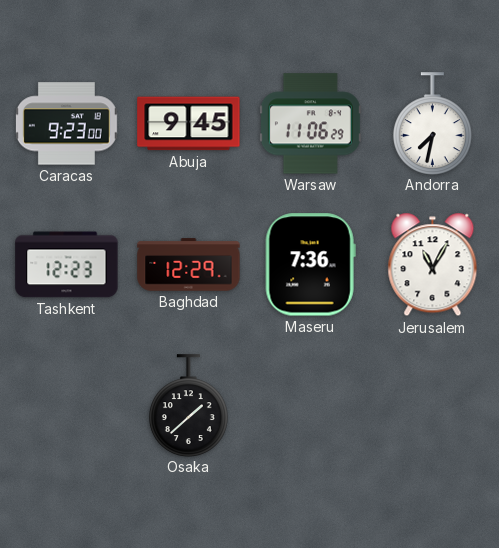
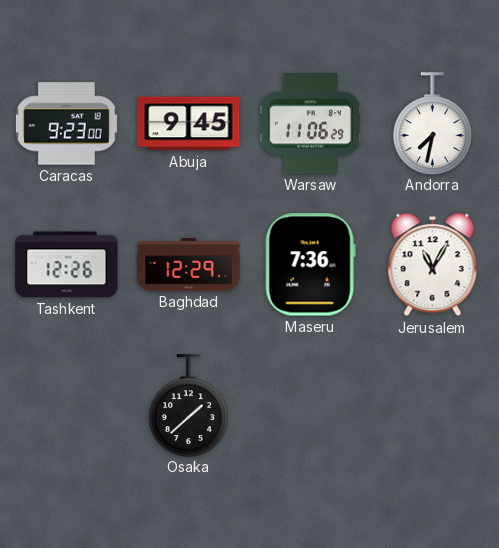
Tashkent: 12:23 -> 12:26
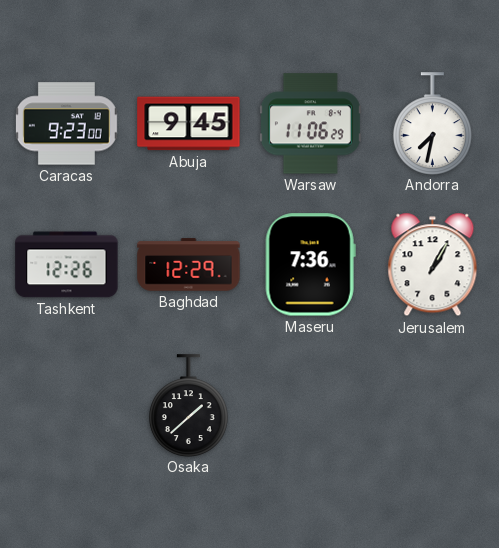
Jerusalem: 11:05 -> 1:05
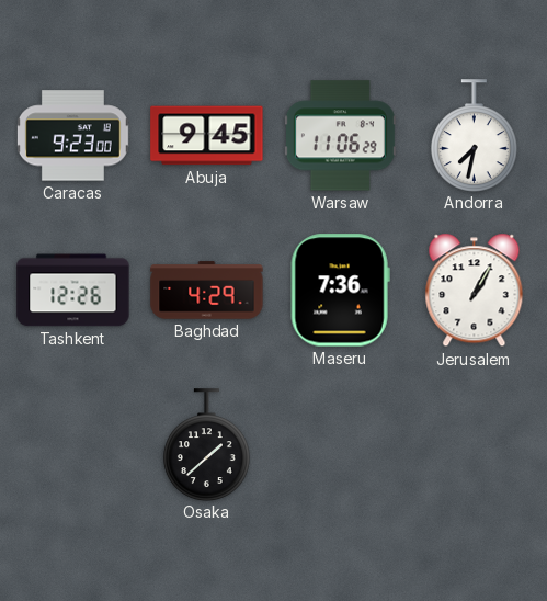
Baghdad: 12:29 -> 4:29
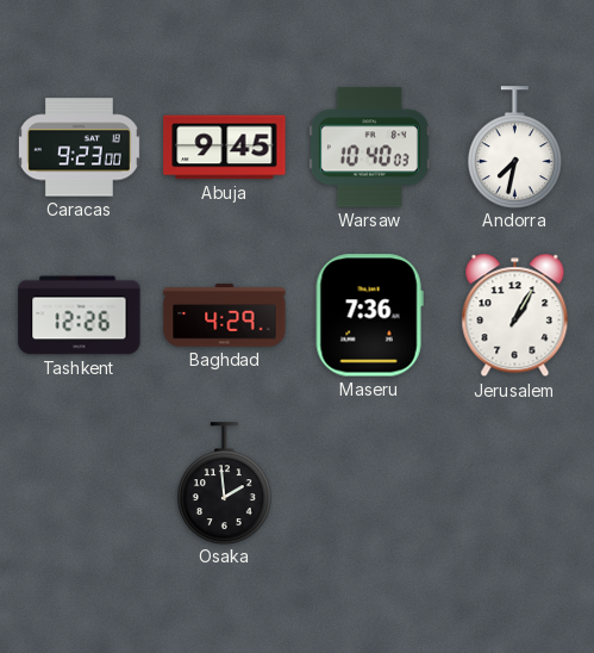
Warsaw: 11:06 -> 10:40
Osaka: 1:38 -> 1:59
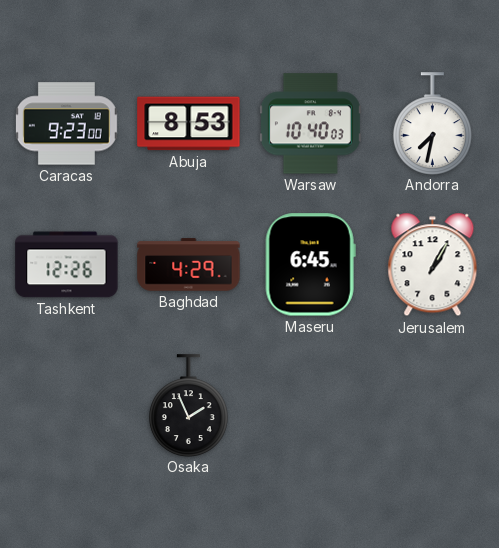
Abuja: 9:45 -> 8:53
Maseru: 7:36 -> 6:45
Osaka: 1:59 -> 1:56
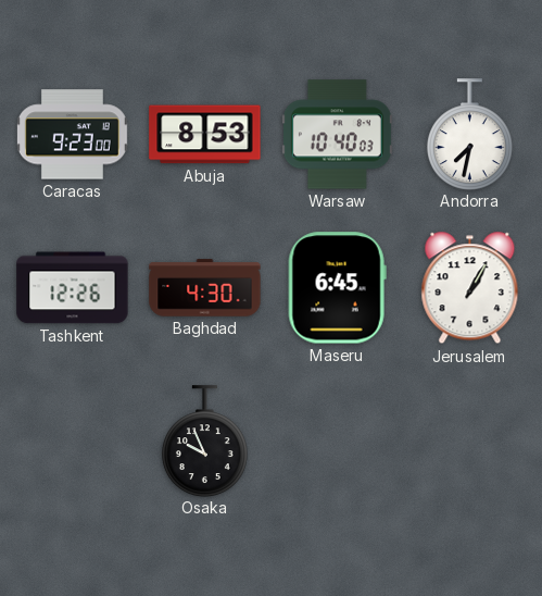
Baghdad: 4:29 -> 4:30
Osaka: 1:56 -> 9:56
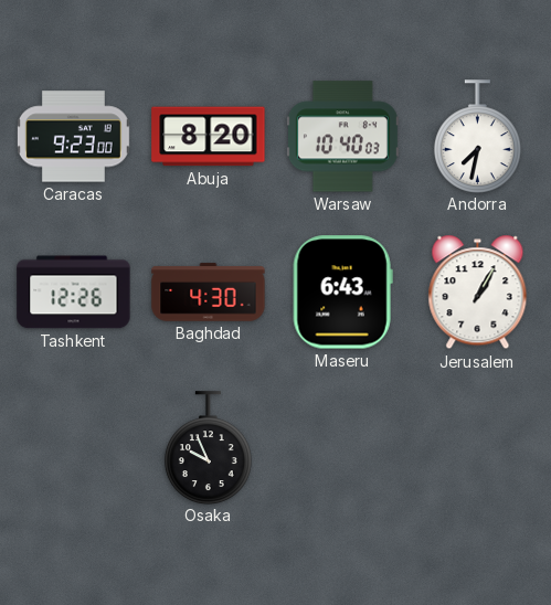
Abuja: 8:53 -> 8:20
Maseru: 6:45 -> 6:43
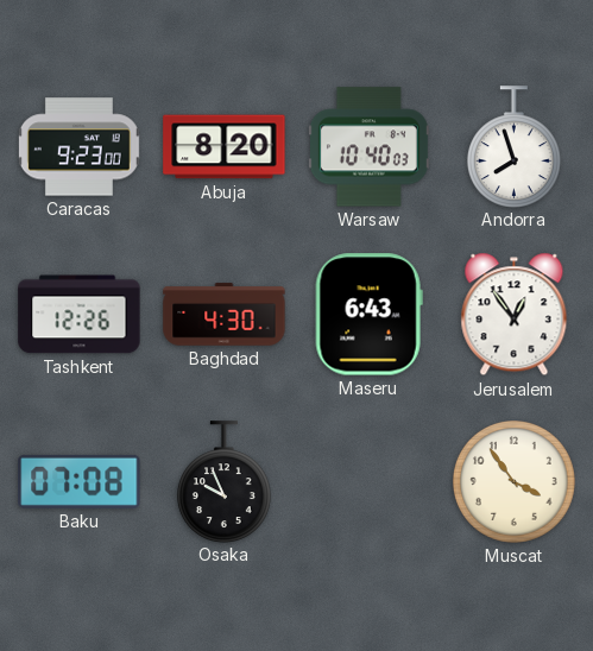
Andorra: 7:32 -> 7:57
Jerusalem: 1:05 -> 12:54
Baku: none -> 07:08
Muscat: none -> 3:54
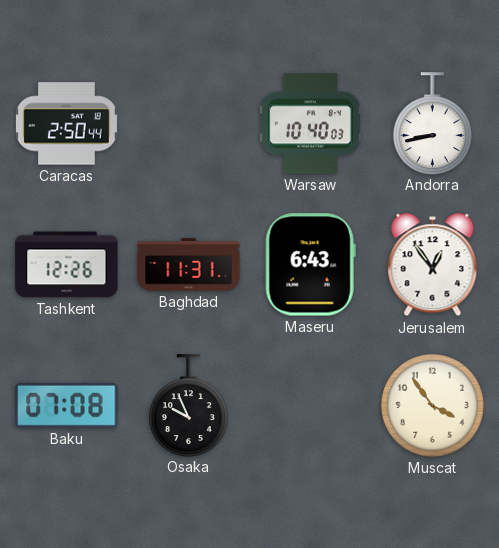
Caracas: 9:23 -> 2:50
Abuja: 8:20 -> none
Andorra: 7:57 -> 8:43
Baghdad: 4:30 -> 11:31
